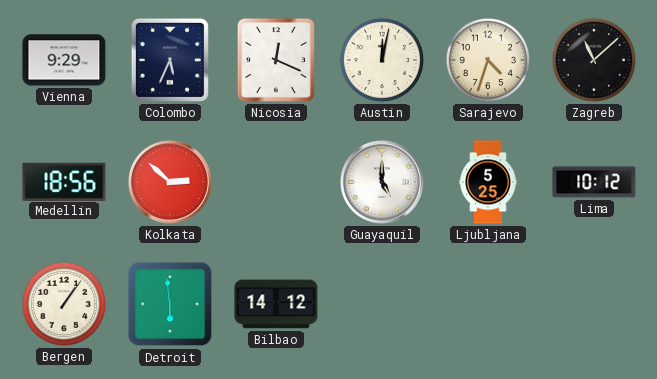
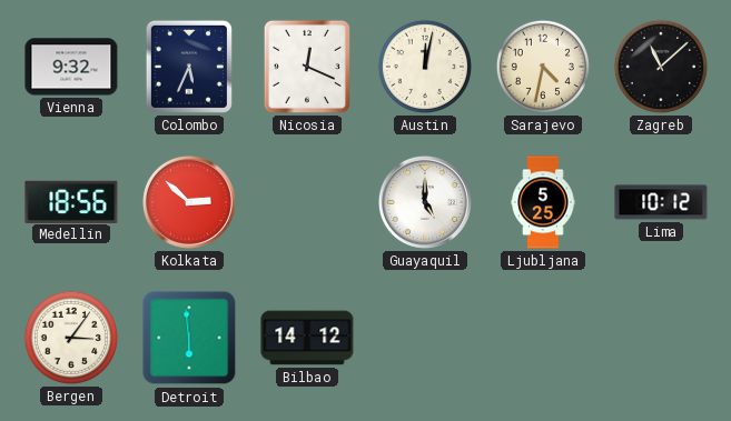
Vienna: 9:29 -> 9:32
Sarajevo: 4:33 -> 4:32
Bergen: 1:06 -> 3:06
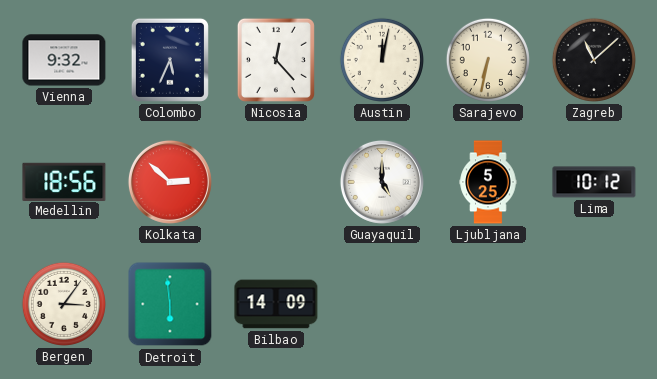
Nicosia: 12:19 -> 12:23
Sarajevo: 4:32 -> 6:32
Bilbao: 14:12 -> 14:09
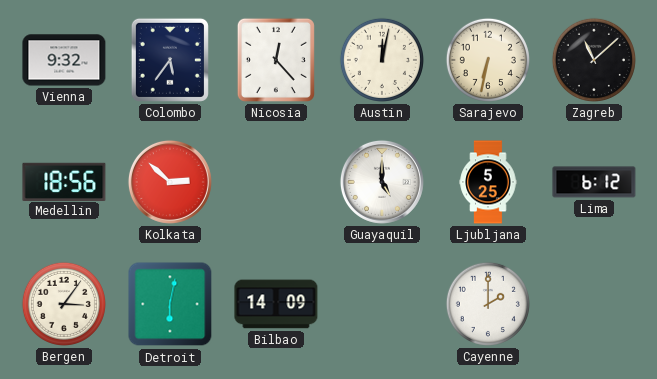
Colombo: 5:34 -> 5:36
Lima: 10:12 -> 6:12
Detroit: 5:59 -> 6:02
Cayenne: none -> 2:00
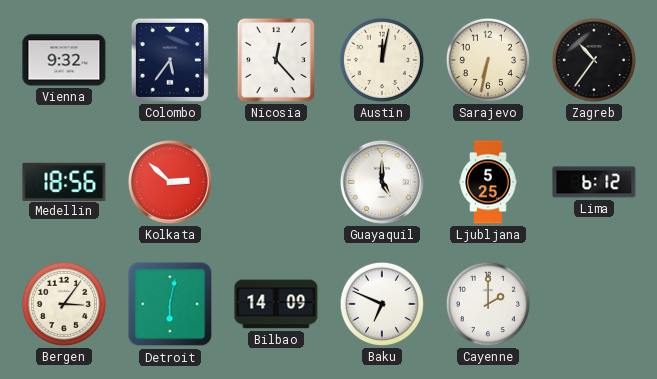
Zagreb: 11:08 -> 10:36
Baku: none -> 6:49
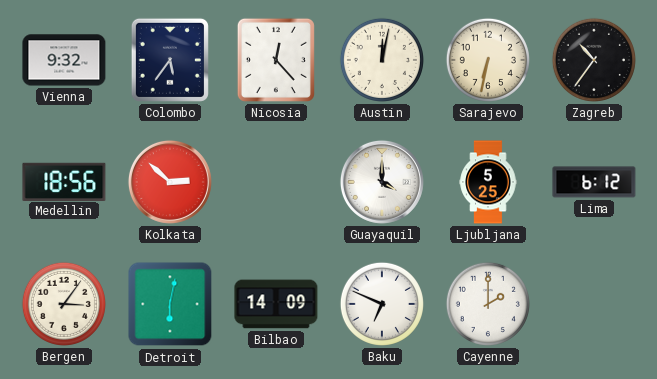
Guayaquil: 5:00 -> 4:00
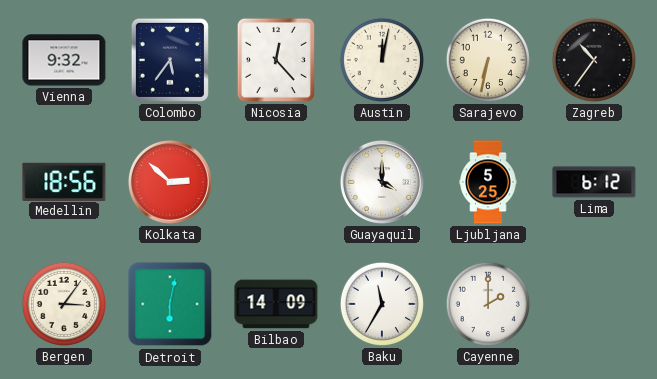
Baku: 6:49 -> 11:35
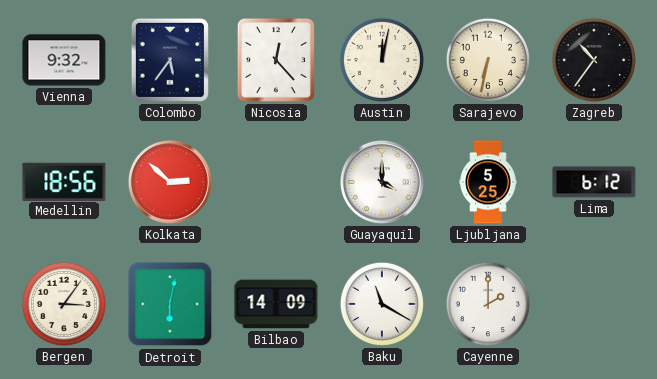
Baku: 11:35 -> 11:20
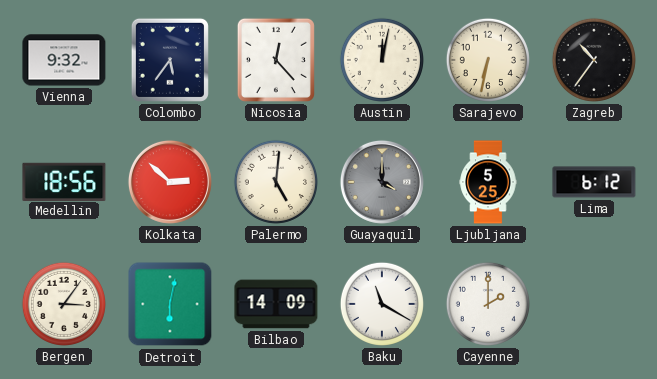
Palermo: none -> 5:01
Guayaquil dial: white -> grey
